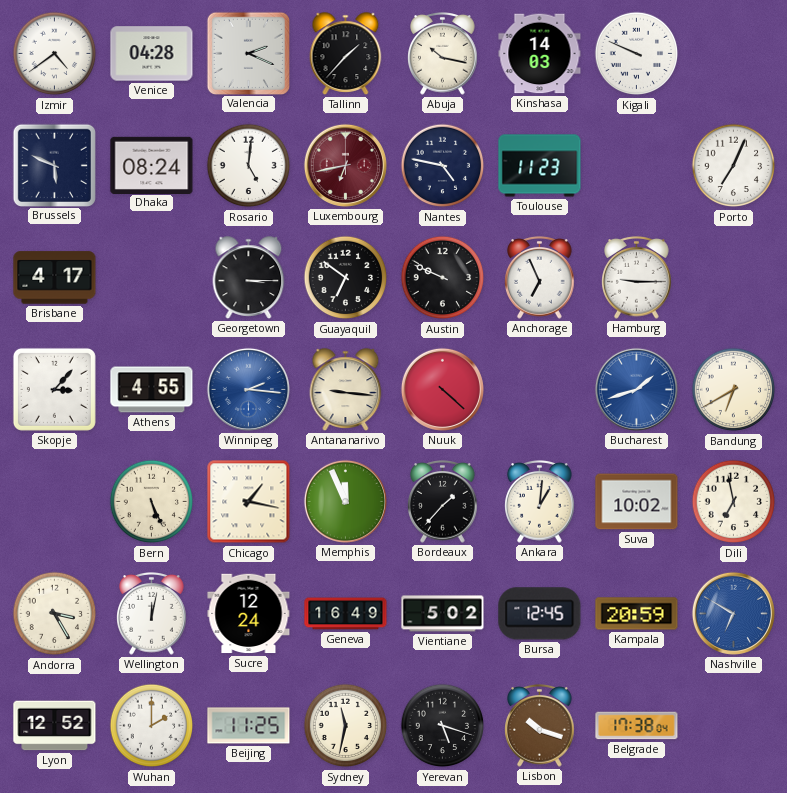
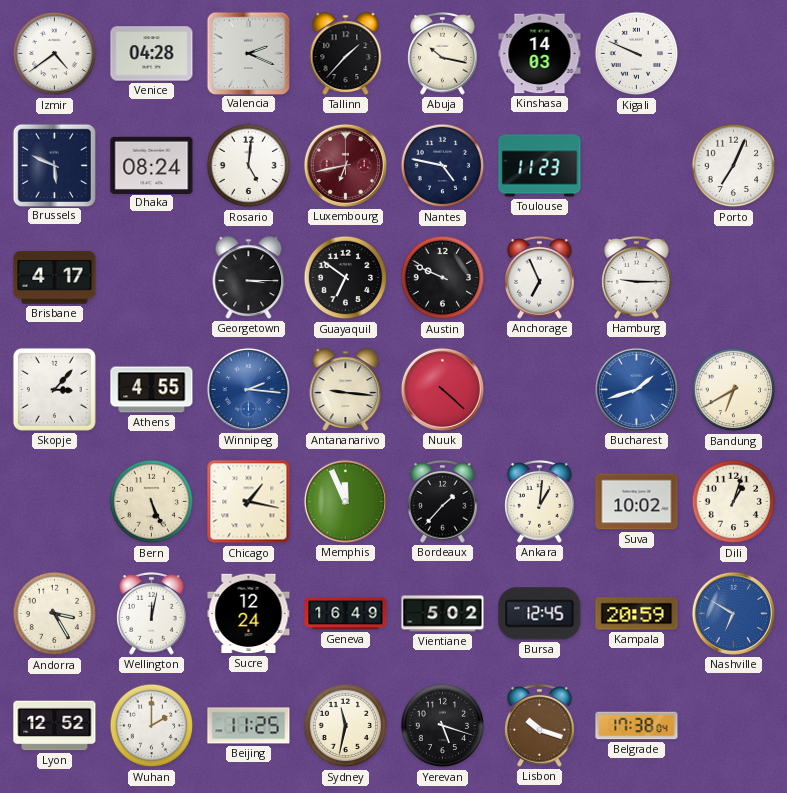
Dili: 6:58 -> 1:03
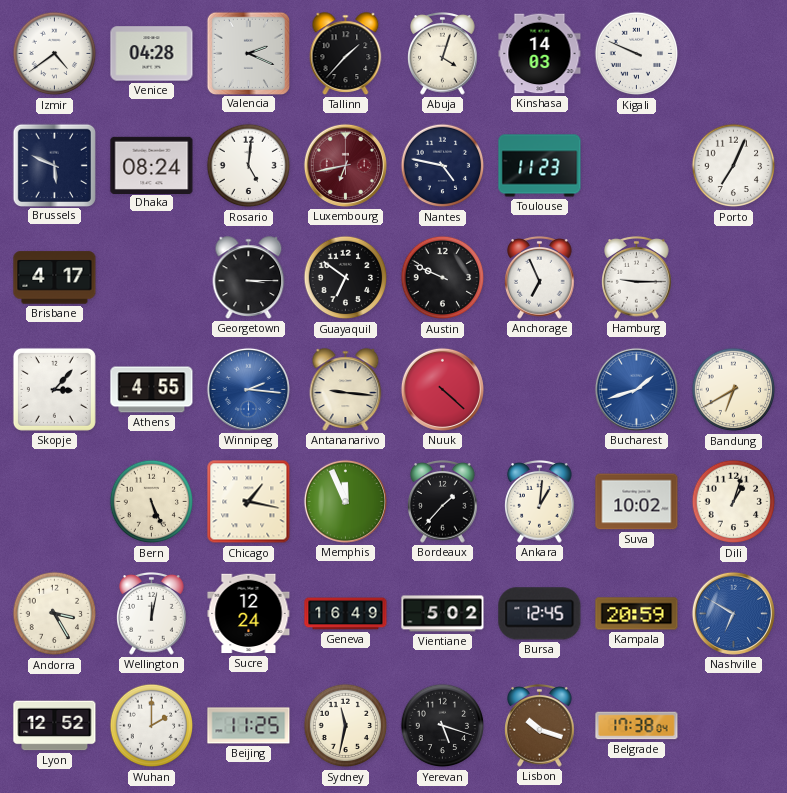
Abuja: 10:17 -> 4:03
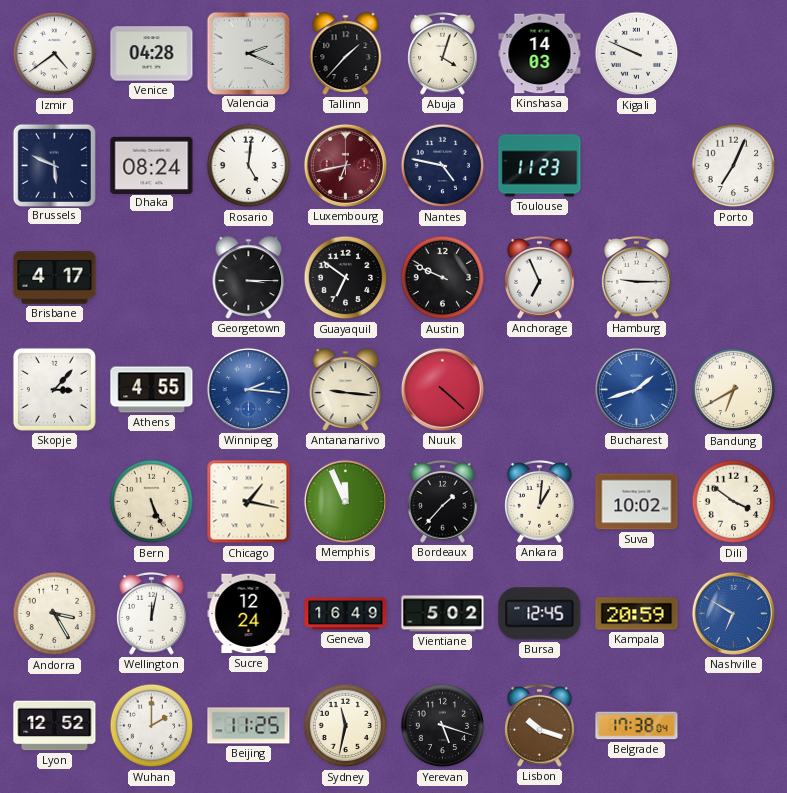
Dili: 1:03 -> 3:51
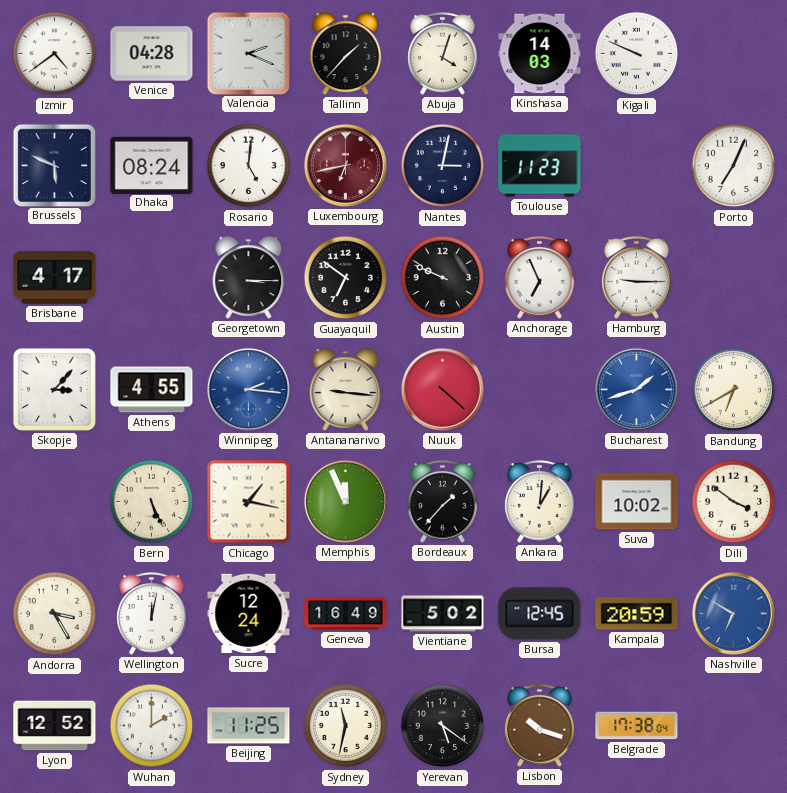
Nantes: 4:47 -> 3:02
Yerevan: 5:18 -> 5:21
